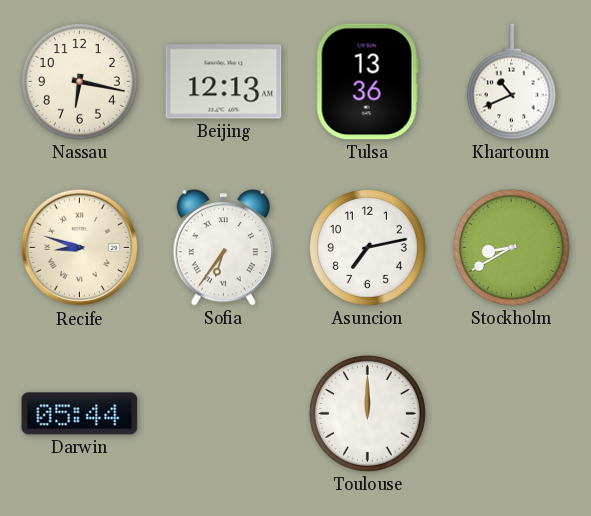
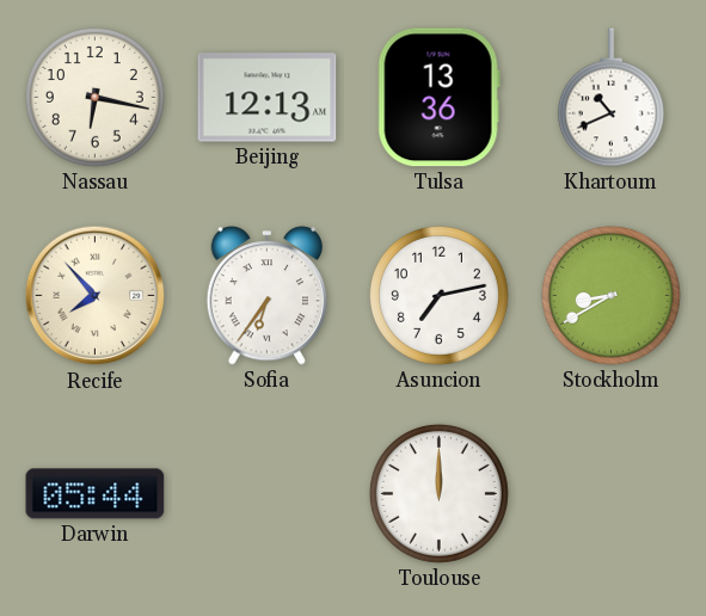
Recife: 8:48 -> 7:53
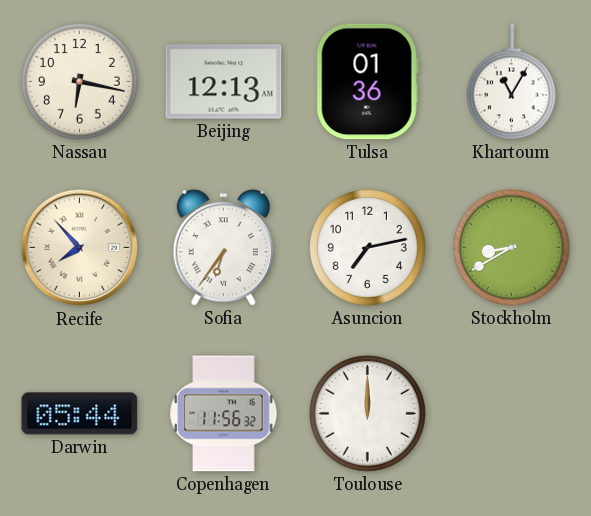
Tulsa: 13:36 -> 01:36
Khartoum: 10:41 -> 11:05
Copenhagen: none -> 11:56
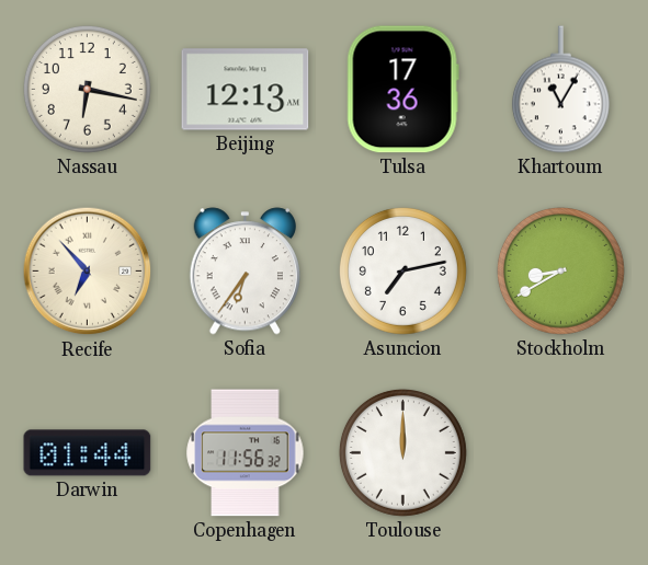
Tulsa: 01:36 -> 17:36
Recife: 7:53 -> 6:53
Darwin: 05:44 -> 01:44
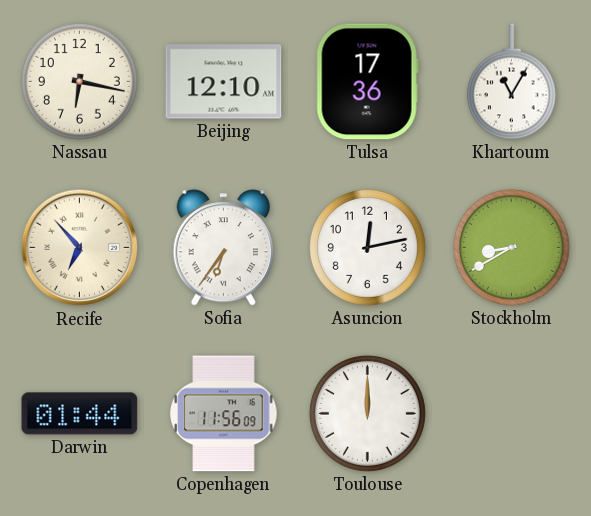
Beijing: 12:13 -> 12:10
Asuncion: 7:13 -> 12:13
Copenhagen: 11:56:32 -> 11:56:09
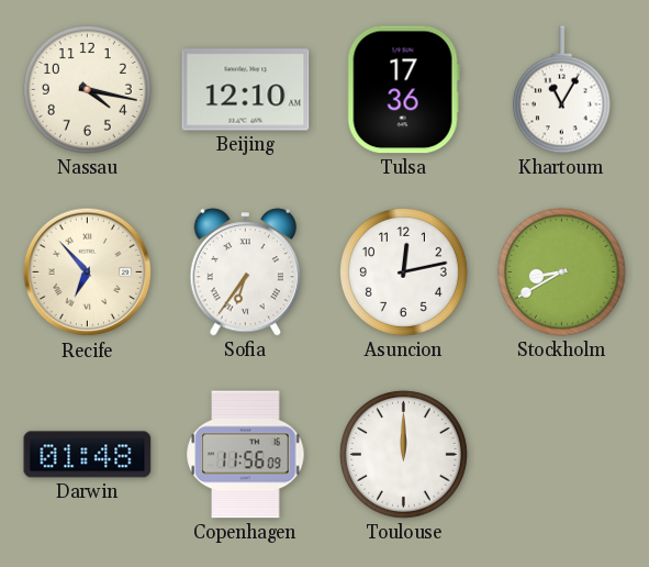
Nassau: 6:17 -> 4:17
Darwin: 01:44 -> 01:48
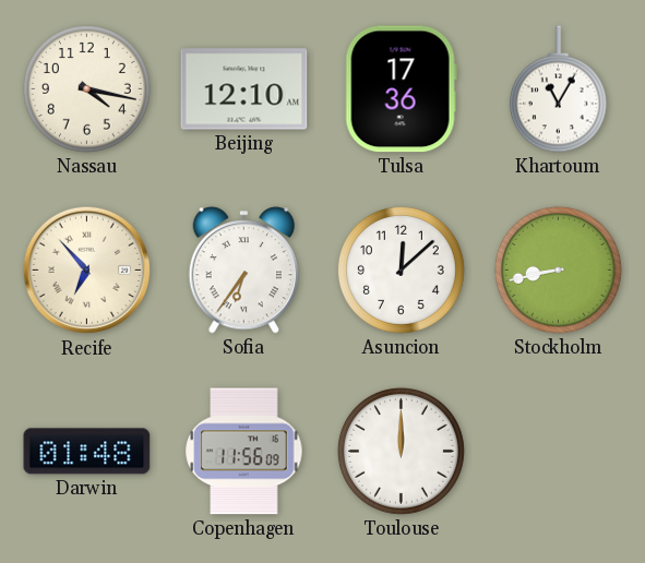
Asuncion: 12:13 -> 12:08
Stockholm: 8:40 -> 8:43
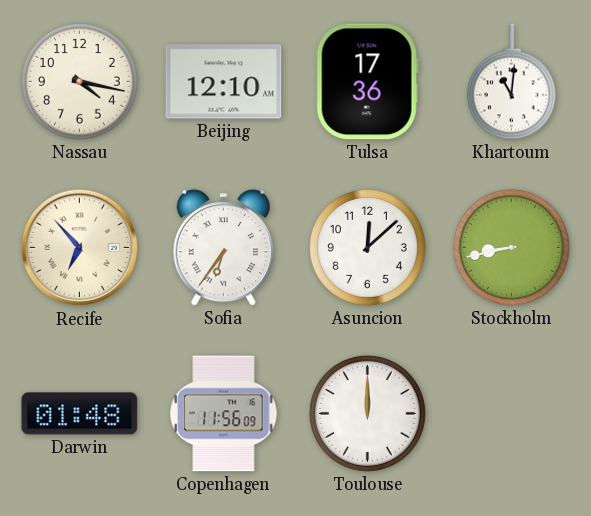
Khartoum: 11:05 -> 11:01
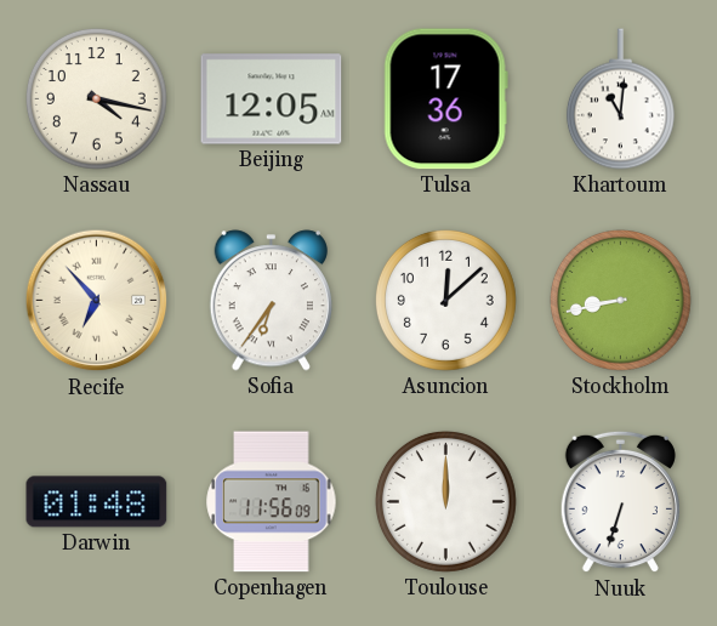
Beijing: 12:10 -> 12:05
Nuuk: none -> 6:33
